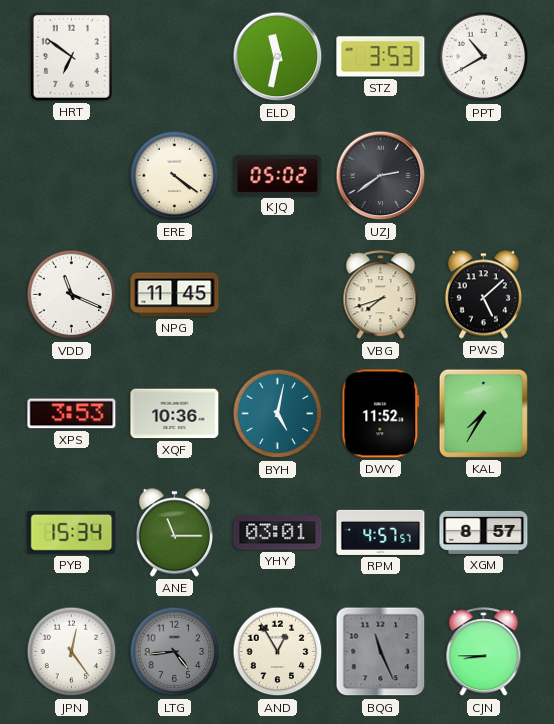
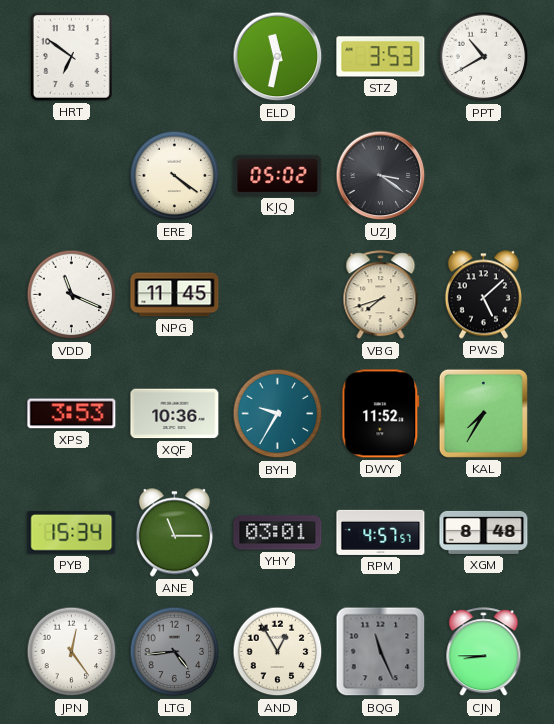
UZJ: 2:39 -> 3:21
BYH: 5:02 -> 9:35
XGM: 8:57 -> 8:48
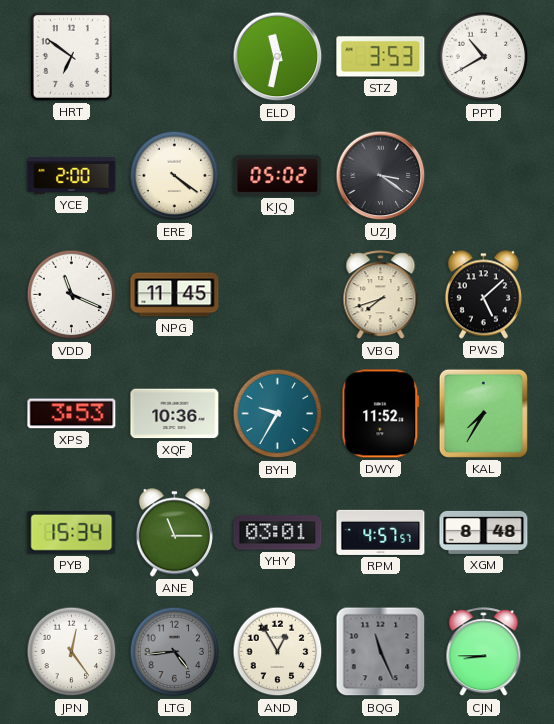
YCE: none -> 2:00
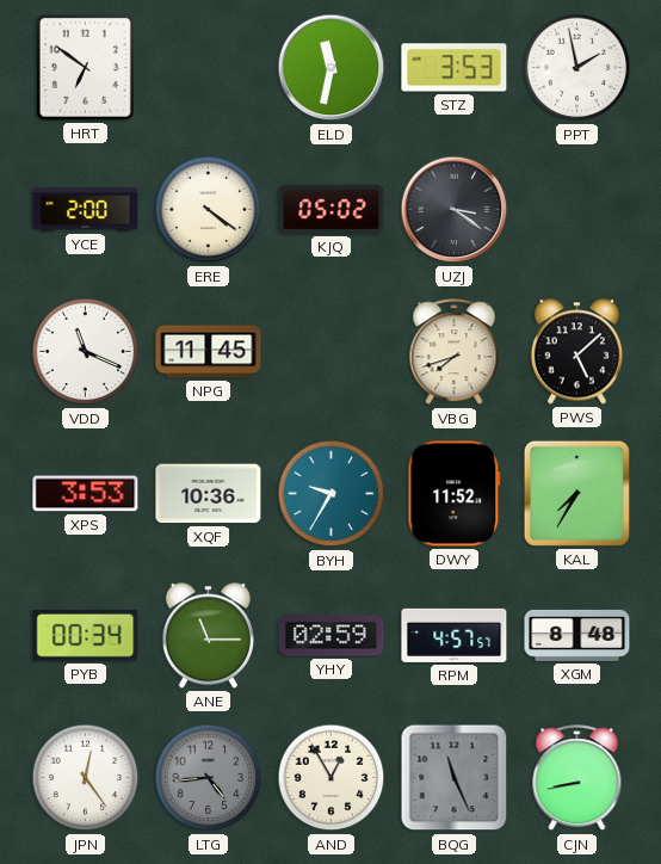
PPT: 10:40 -> 1:58
PYB: 15:34 -> 00:34
YHY: 03:01 -> 02:59
CJN: 8:45 -> 8:43
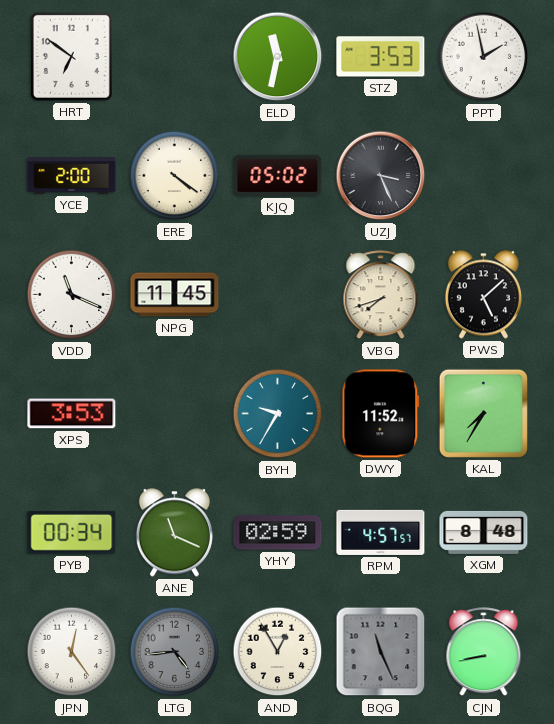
UZJ: 3:21 -> 3:26
XQF: 10:36 -> none
ANE: 11:15 -> 11:19
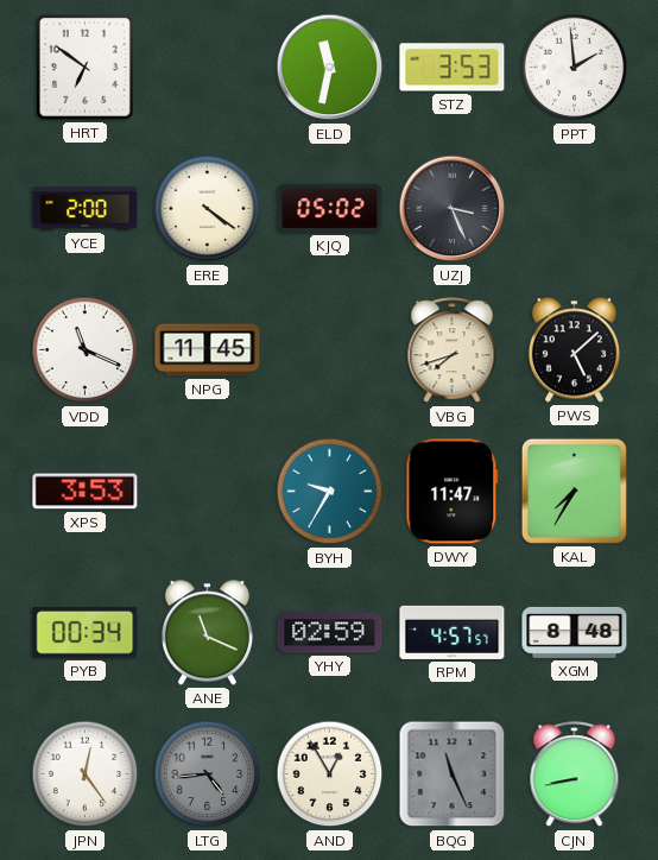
PPT: 1:58 -> 1:59
DWY: 11:52 -> 11:47
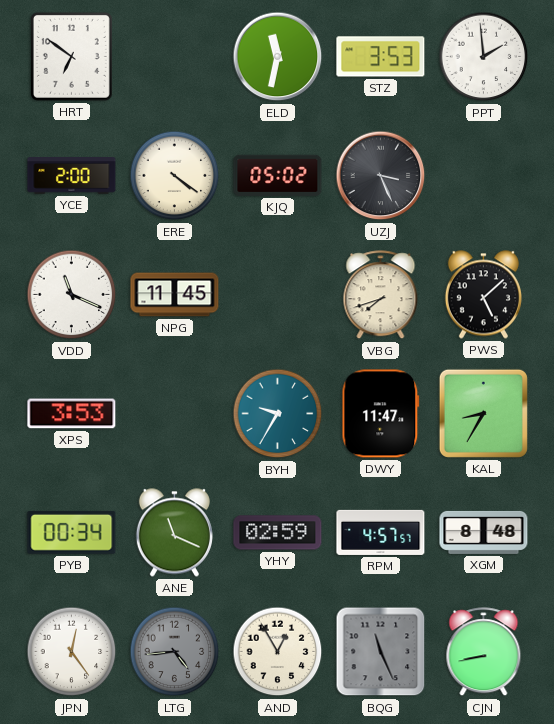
KAL: 7:35 -> 8:35
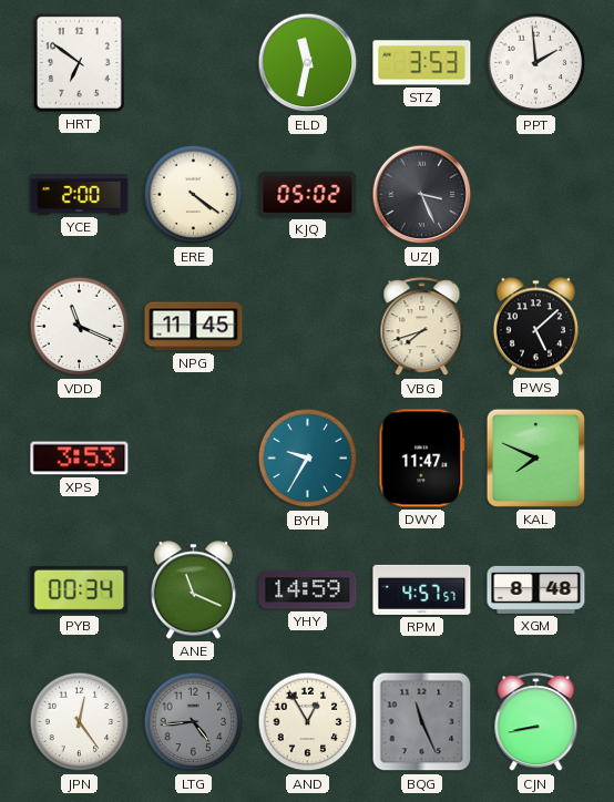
KAL: 8:35 -> 7:49
YHY: 02:59 -> 14:59
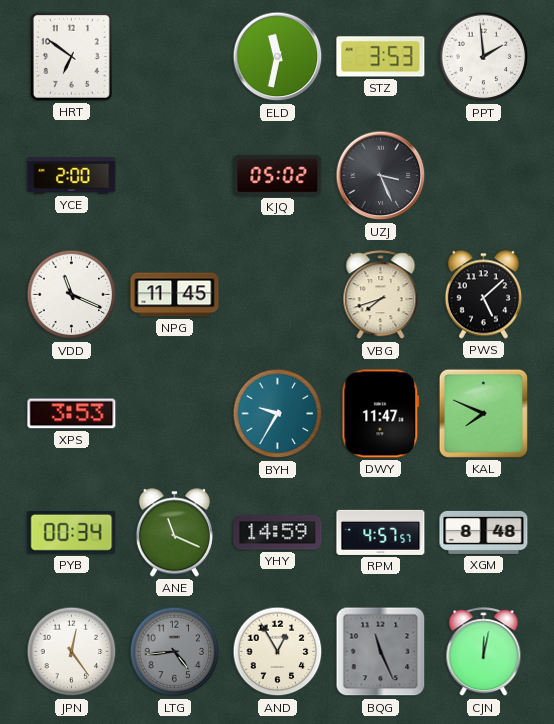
ERE: 4:21 -> none
CJN: 8:43 -> 12:02
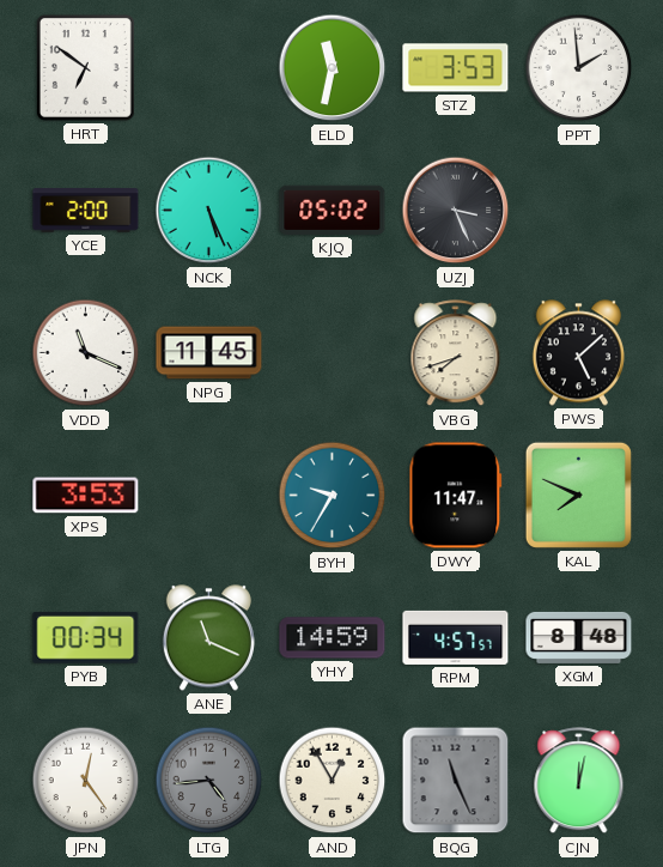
NCK: none -> 5:26
